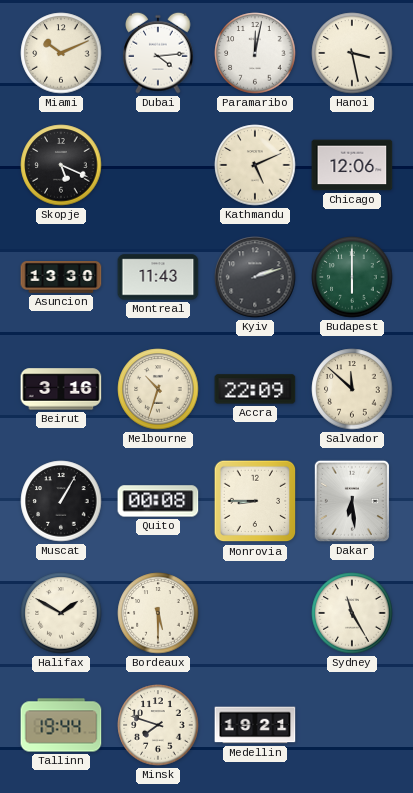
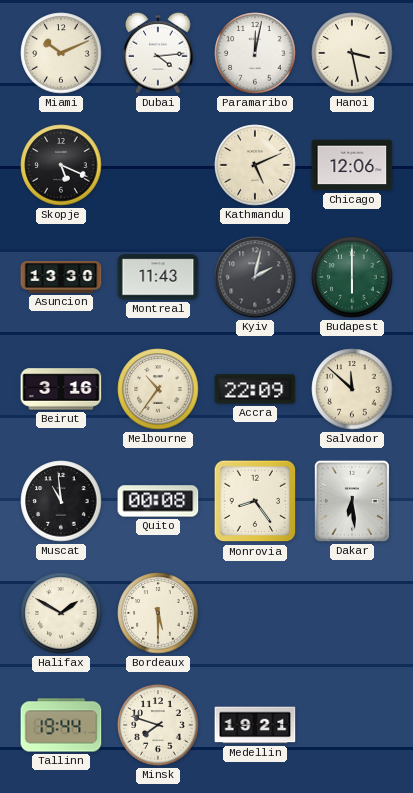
Kyiv: 2:12 -> 2:02
Melbourne: 10:33 -> 10:36
Muscat: 1:05 -> 10:59
Monrovia: 8:45 -> 8:24
Sydney: 11:25 -> none
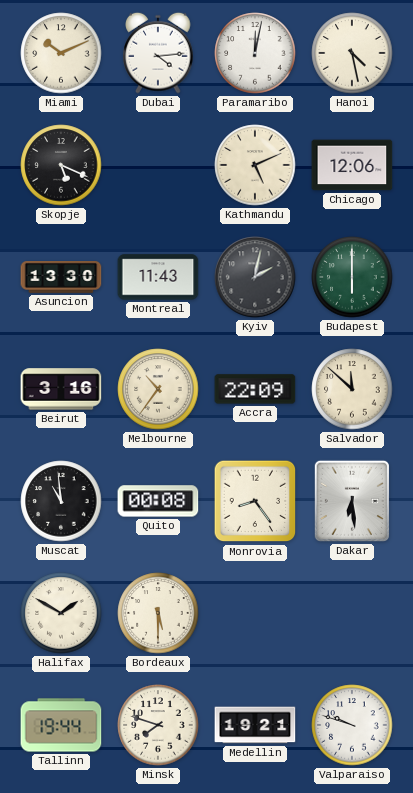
Hanoi: 3:28 -> 4:28
Valparaiso: none -> 9:48
